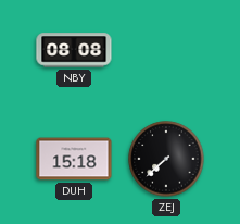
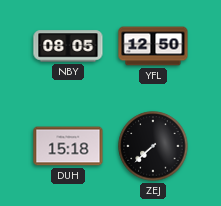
NBY: 08:08 -> 08:05
YFL: none -> 12:50
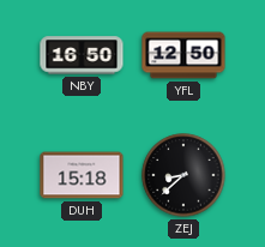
NBY: 08:05 -> 16:50
ZEJ: 7:38 -> 8:38
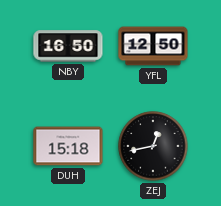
ZEJ: 8:38 -> 12:43
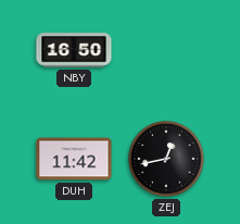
YFL: 12:50 -> none
DUH: 15:18 -> 11:42
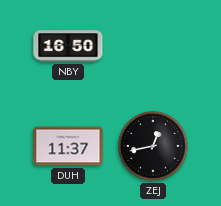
DUH: 11:42 -> 11:37
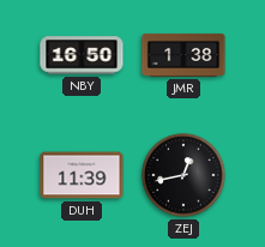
JMR: none -> 1:38
DUH: 11:37 -> 11:39
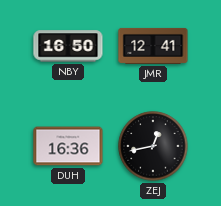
JMR: 1:38 -> 12:41
DUH: 11:39 -> 16:36
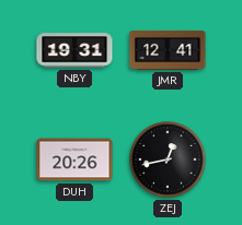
NBY: 16:50 -> 19:31
DUH: 16:36 -> 20:26
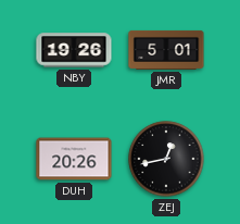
NBY: 19:31 -> 19:26
JMR: 12:41 -> 5:01
